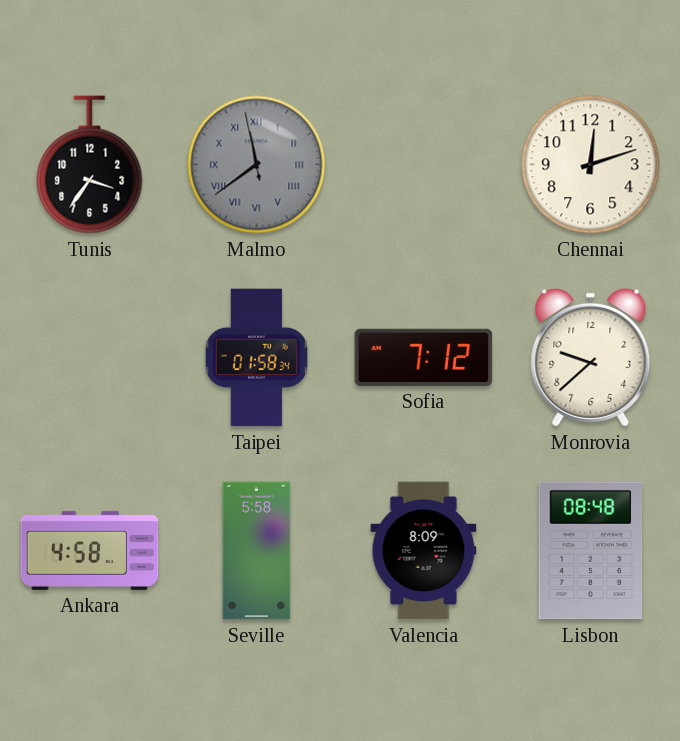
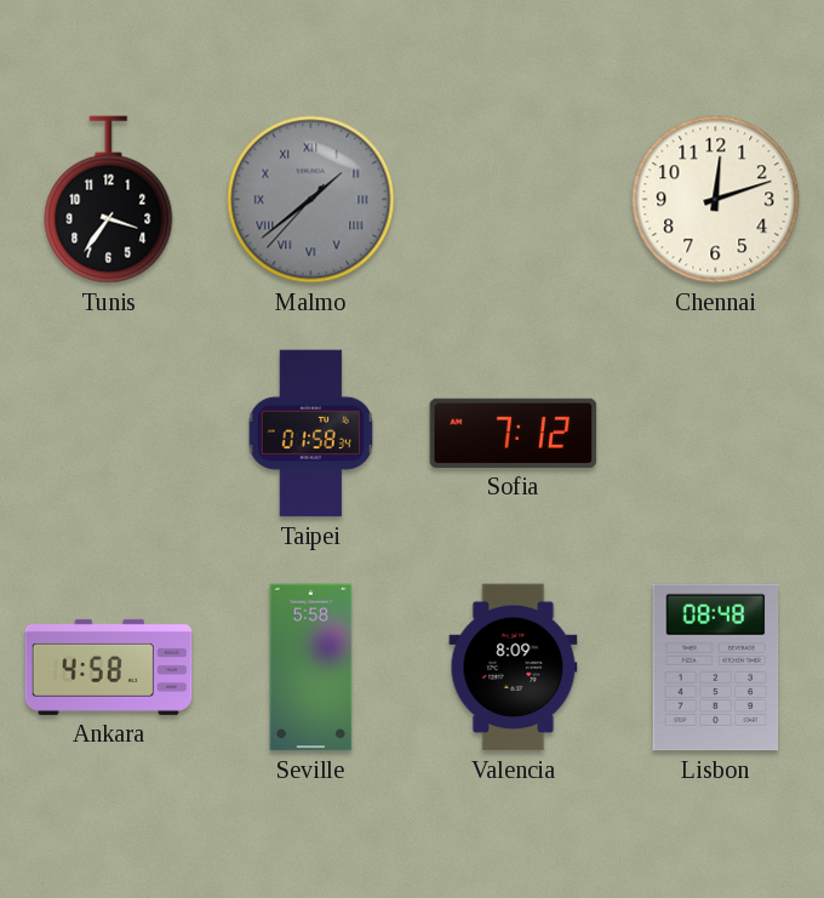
Malmo: 11:38 -> 1:38
Monrovia: 9:38 -> none
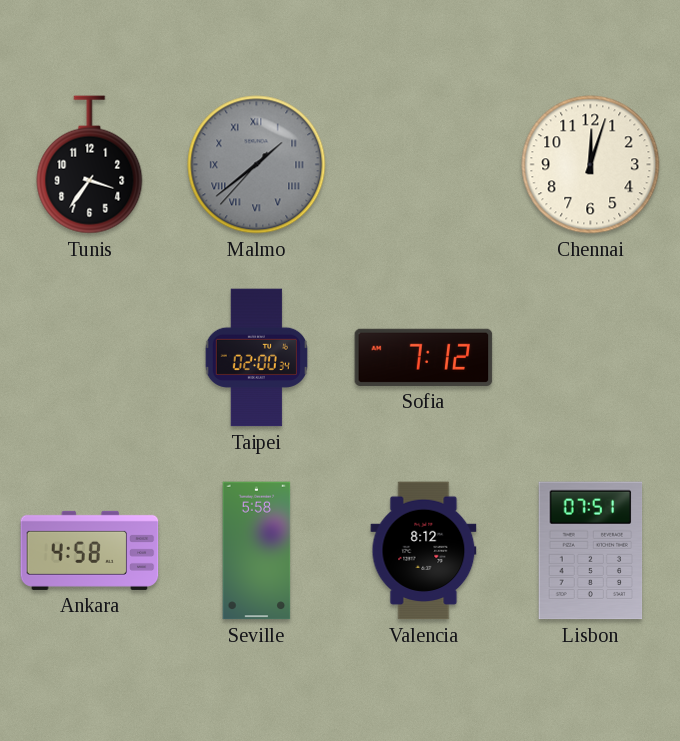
Chennai: 12:12 -> 12:03
Taipei: 01:58 -> 02:00
Valencia: 8:09 -> 8:12
Lisbon: 08:48 -> 07:51
